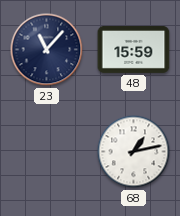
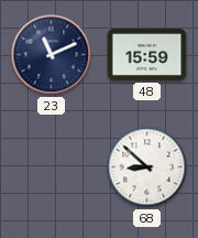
23: 11:07 -> 11:11
68: 1:13 -> 8:52
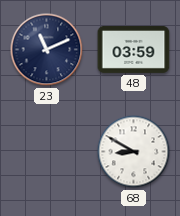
48: 15:59 -> 03:59
68: 8:52 -> 8:50
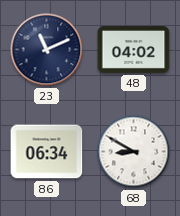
48: 03:59 -> 04:02
86: none -> 06:34
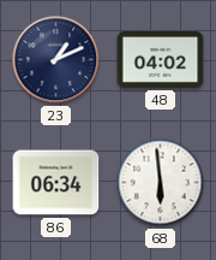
23: 11:11 -> 1:11
68: 8:50 -> 5:59
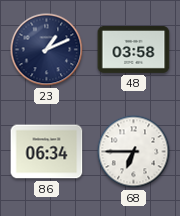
48: 04:02 -> 03:58
68: 5:59 -> 6:45
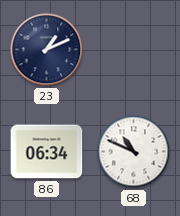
48: 03:58 -> none
68: 6:45 -> 10:49
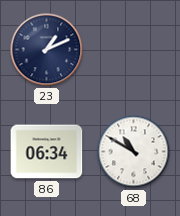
68: 10:49 -> 10:50
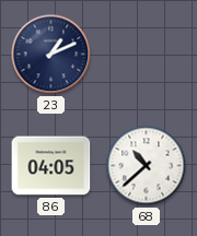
86: 06:34 -> 04:05
68: 10:50 -> 10:38
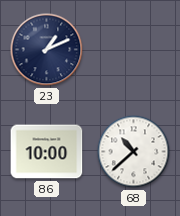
86: 04:05 -> 10:00
